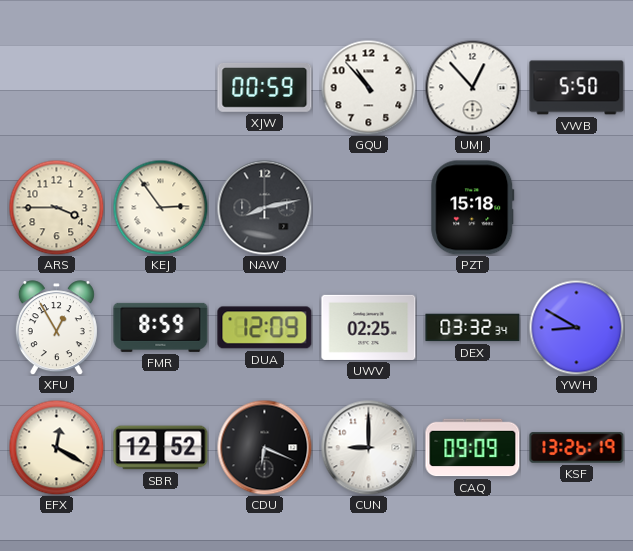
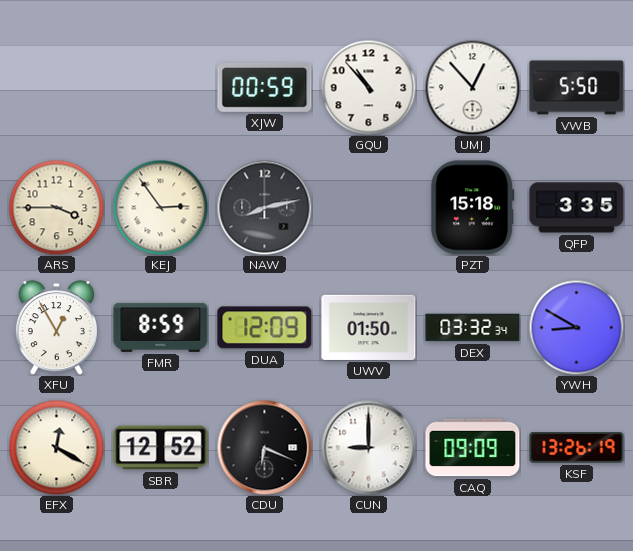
QFP: none -> 3:35
UWV: 02:25 -> 01:50
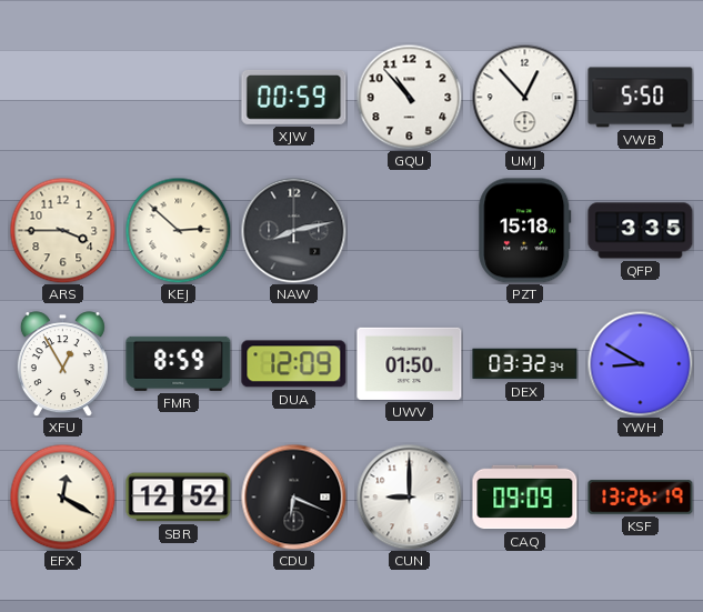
KEJ: 2:54 -> 2:52
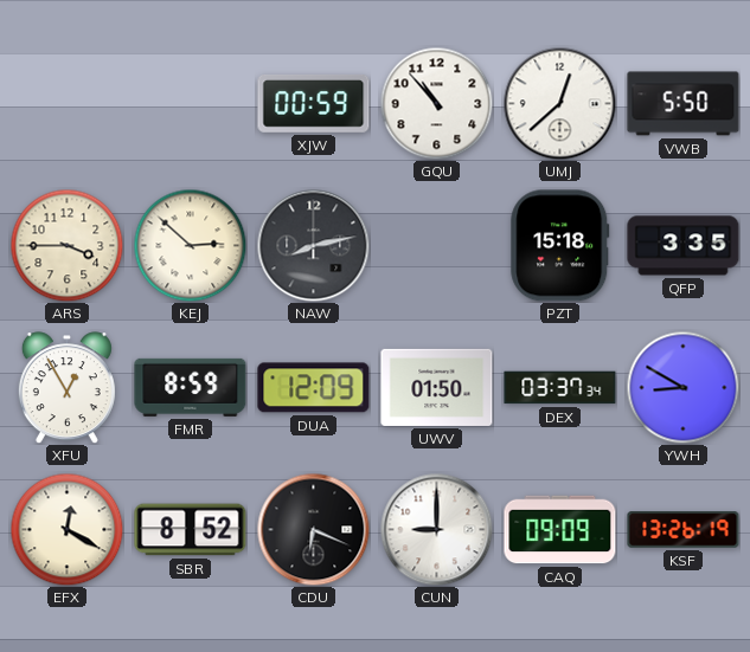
UMJ: 12:53 -> 12:38
DEX: 03:32 -> 03:37
SBR: 12:52 -> 8:52
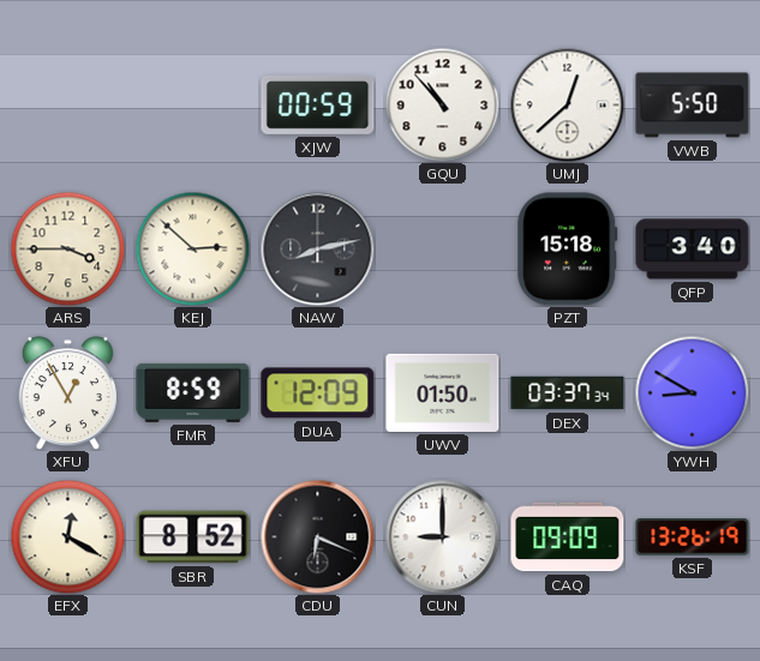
QFP: 3:35 -> 3:40
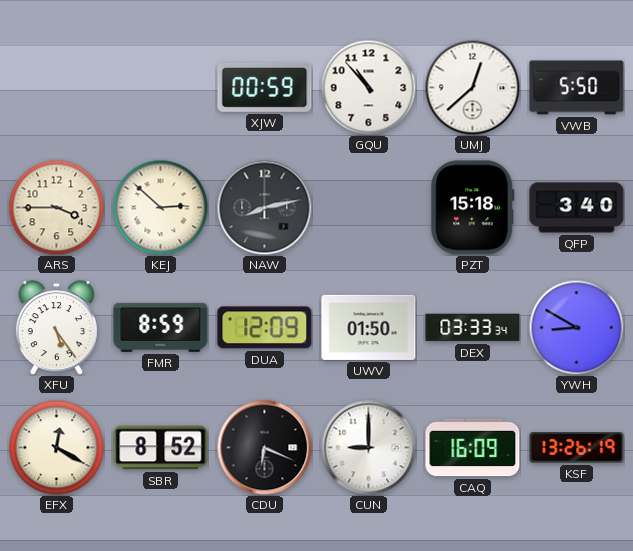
XFU: 12:55 -> 5:24
DEX: 03:37 -> 03:33
CAQ: 09:09 -> 16:09
